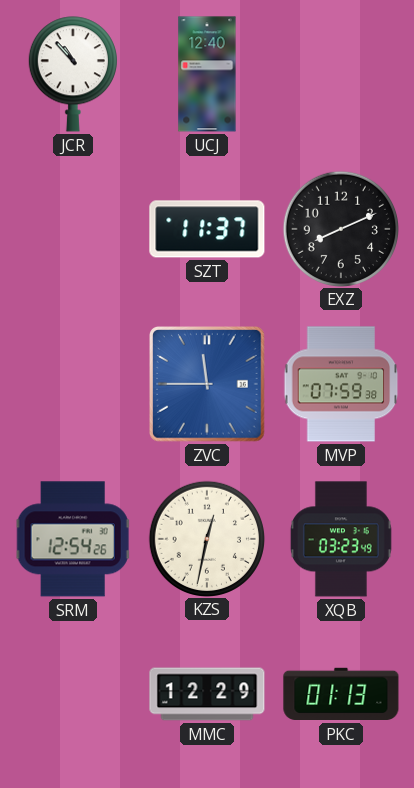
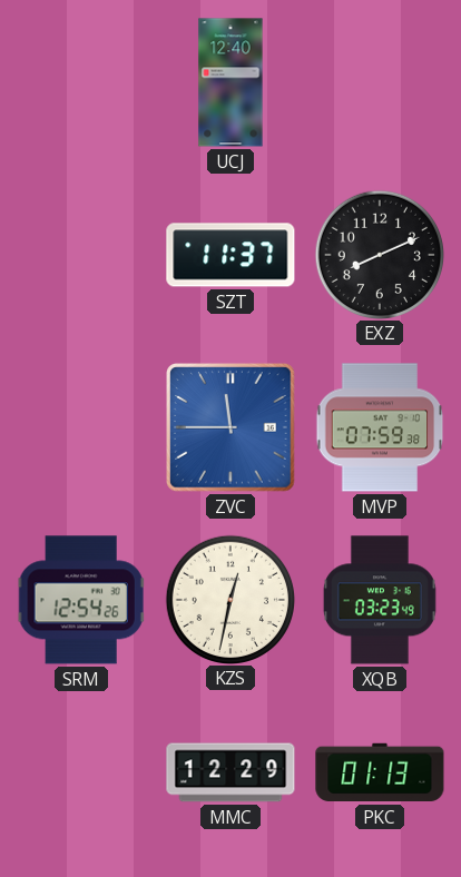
JCR: 10:53 -> none
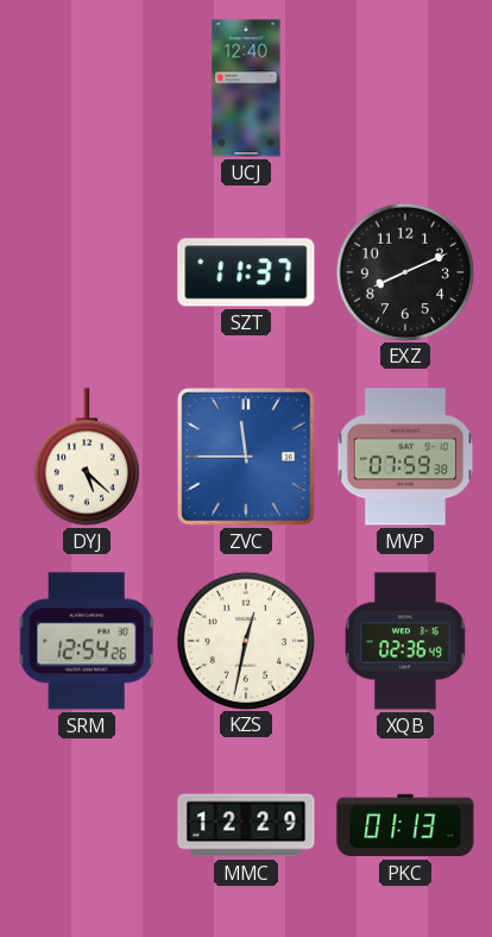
DYJ: none -> 5:22
XQB: 03:23 -> 02:36
